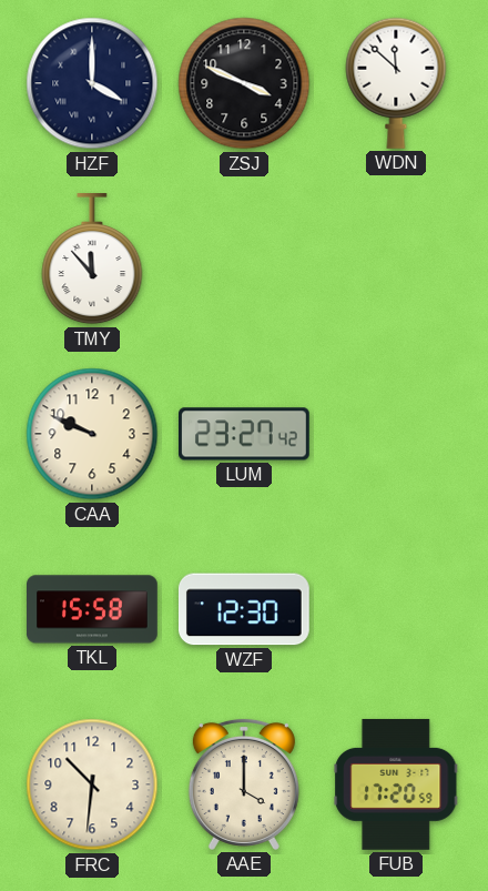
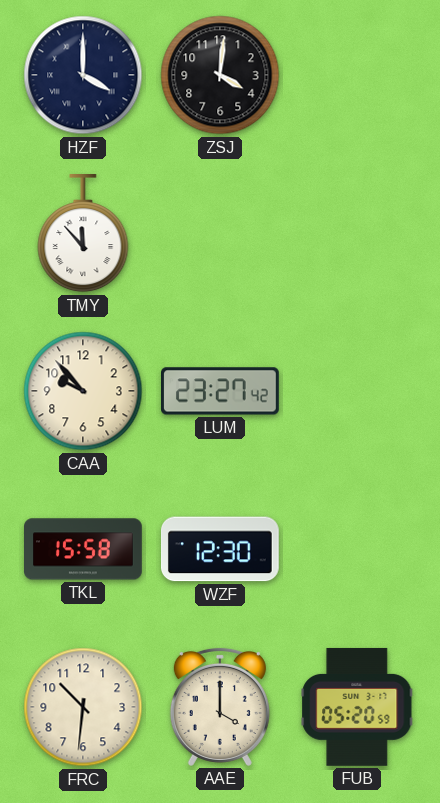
ZSJ: 3:49 -> 4:01
WDN: 11:52 -> none
CAA: 9:49 -> 9:53
FUB: 17:20 -> 05:20
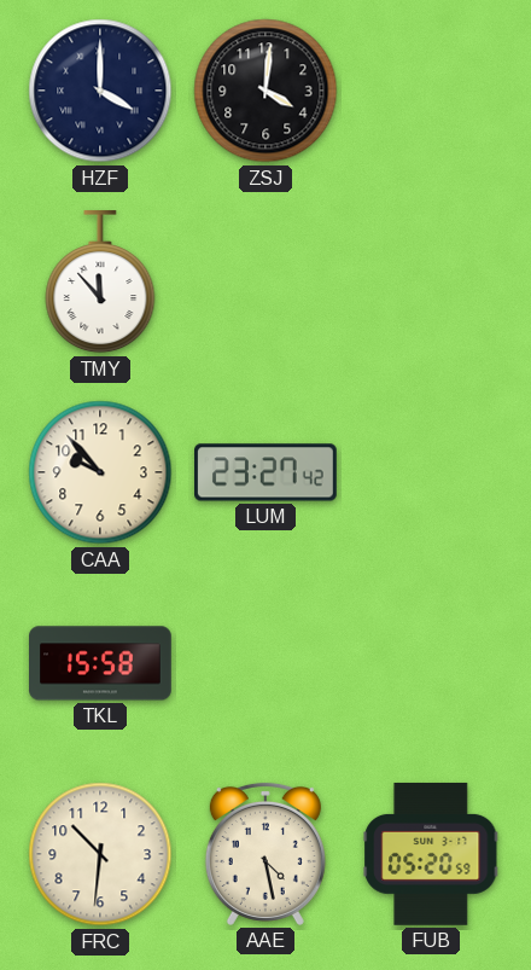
WZF: 12:30 -> none
AAE: 4:00 -> 4:28
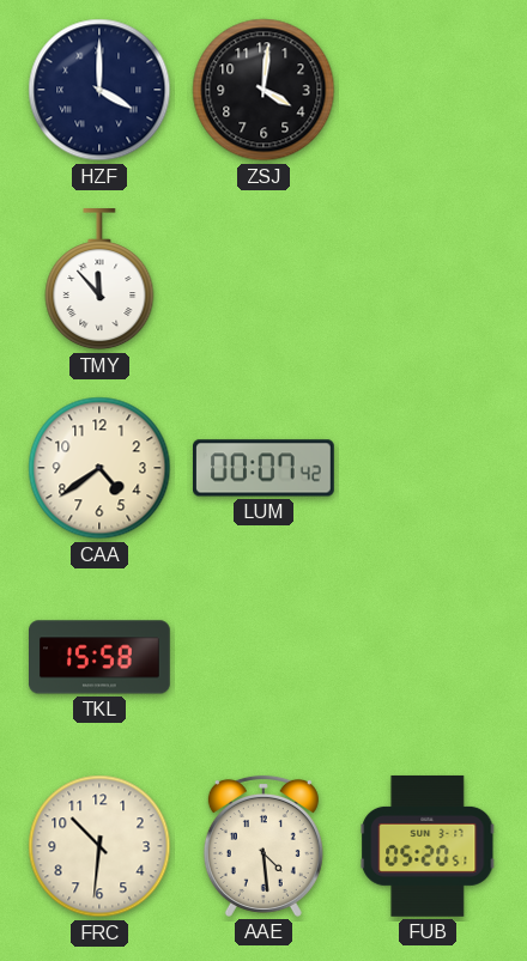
CAA: 9:53 -> 4:39
LUM: 23:27 -> 00:07
AAE: 4:28 -> 4:29
FUB: 05:20:59 -> 05:20:51
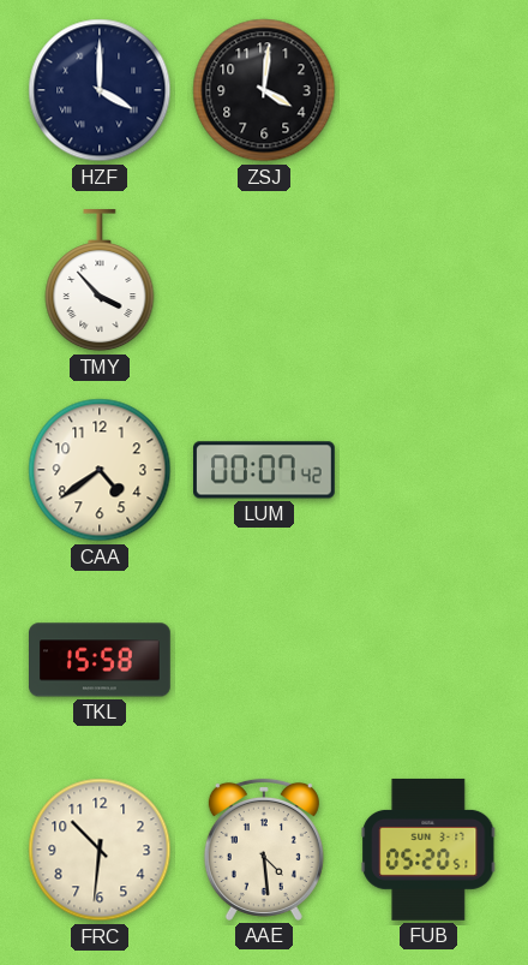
TMY: 11:53 -> 3:53
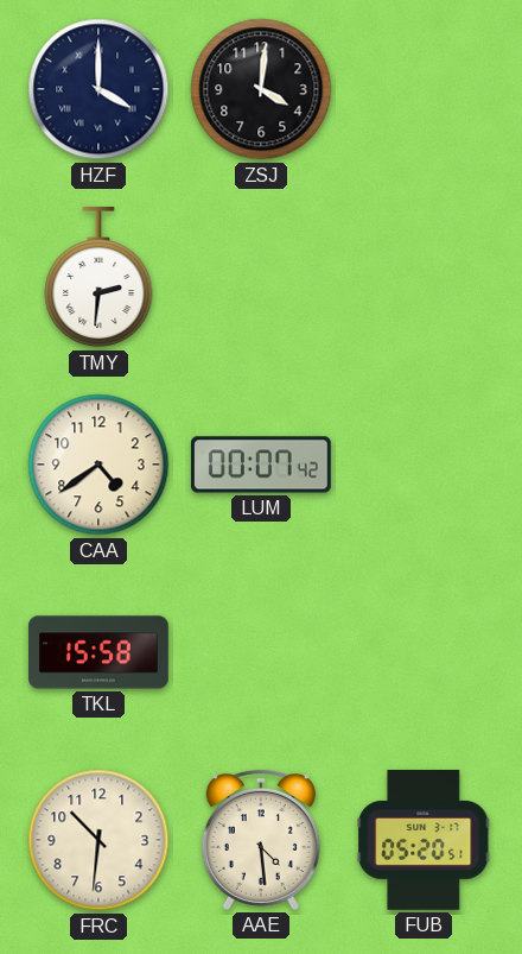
TMY: 3:53 -> 2:31
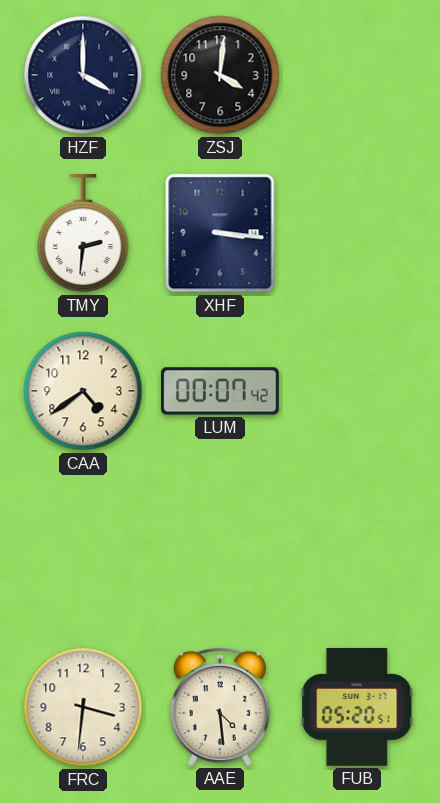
XHF: none -> 3:16
TKL: 15:58 -> none
FRC: 10:31 -> 3:31
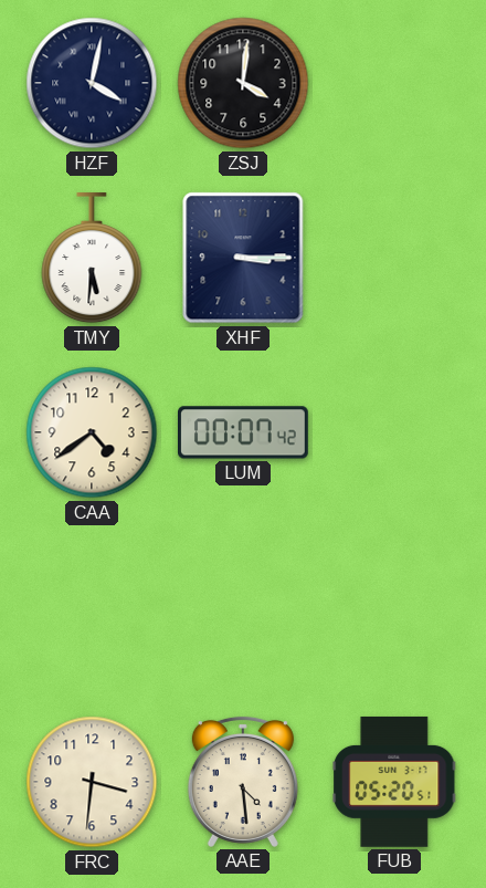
HZF: 4:00 -> 4:02
TMY: 2:31 -> 5:31
XHF: 3:16 -> 3:15
